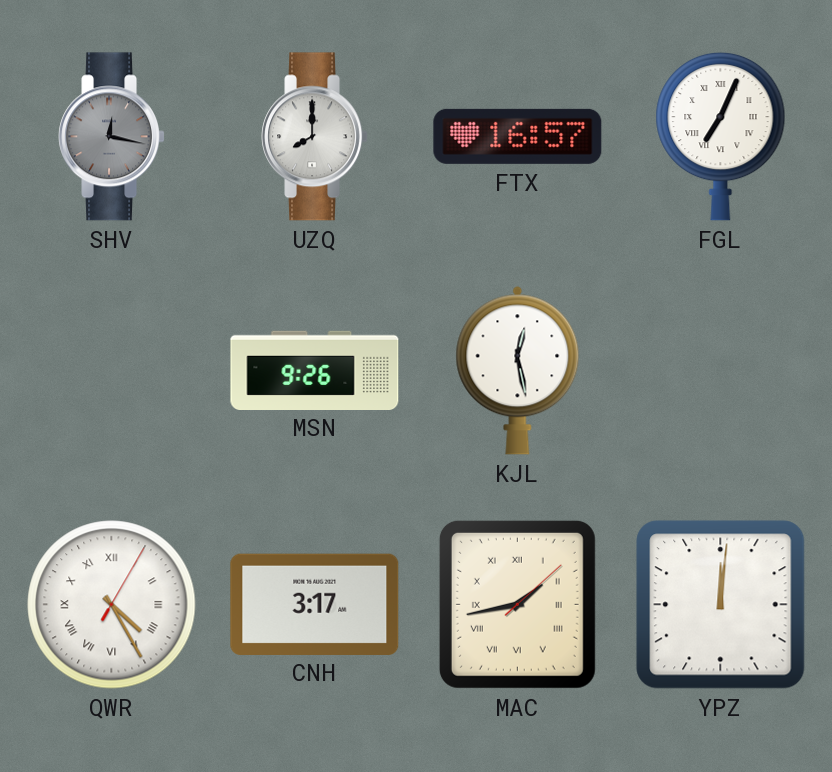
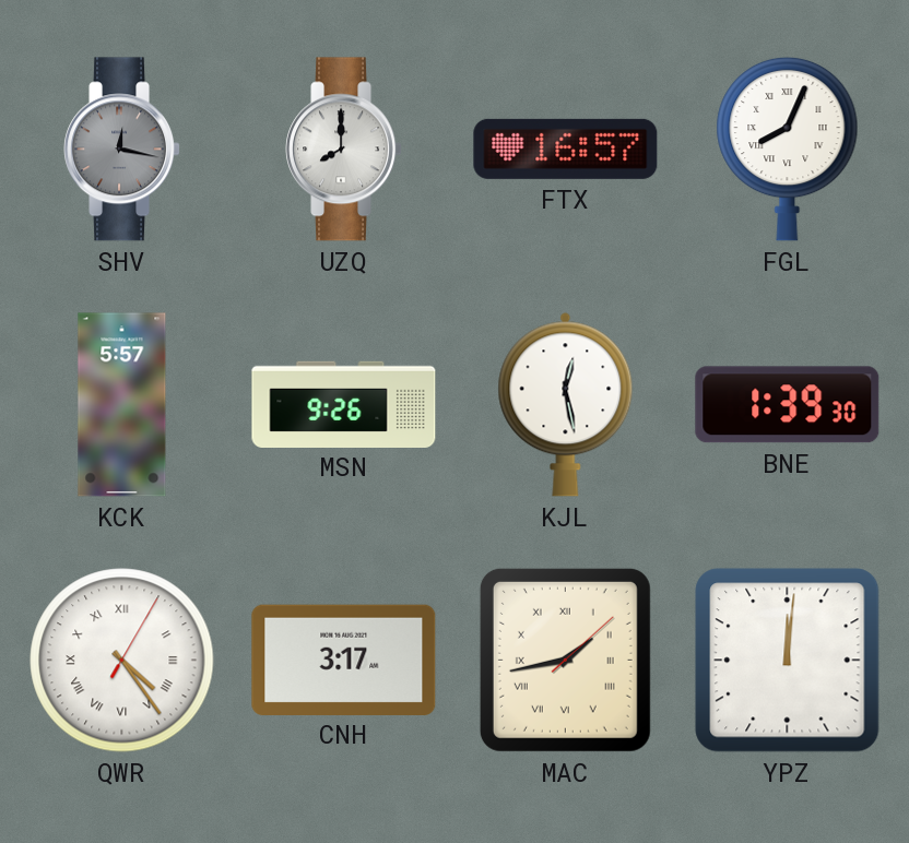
FGL: 7:04 -> 8:04
KCK: none -> 5:57
BNE: none -> 1:39
QWR: 4:25 -> 4:24
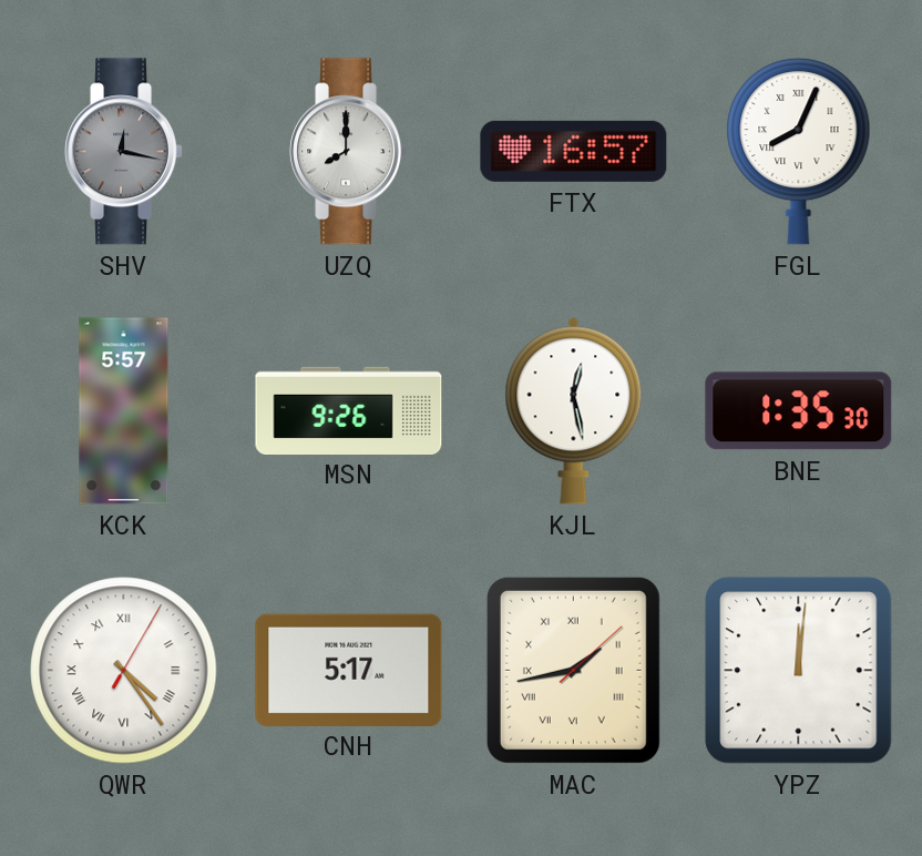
BNE: 1:39 -> 1:35
CNH: 3:17 -> 5:17
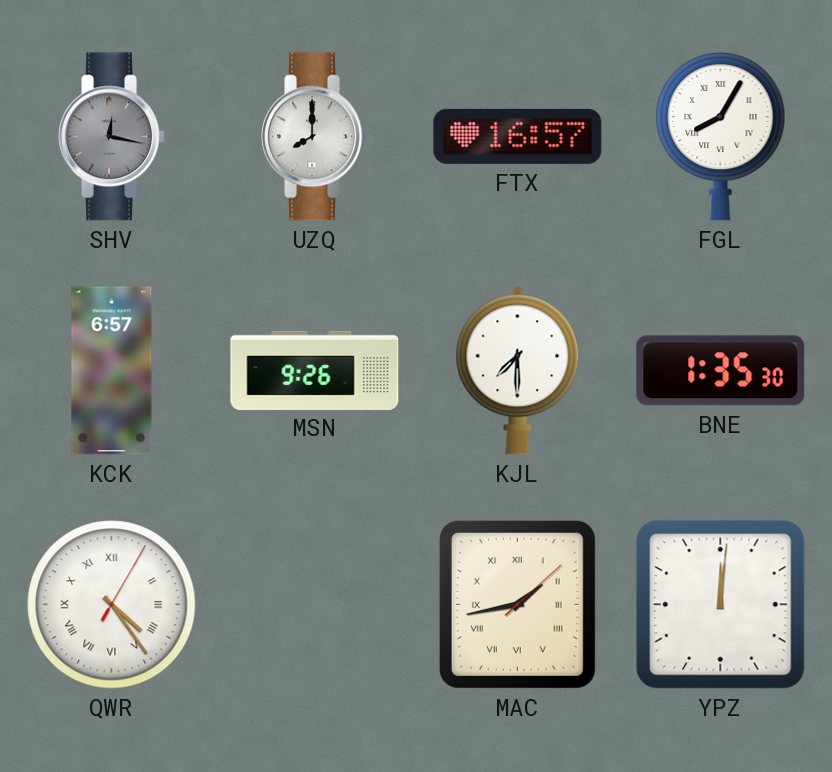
FGL: 8:04 -> 8:05
KCK: 5:57 -> 6:57
KJL: 12:28 -> 7:30
CNH: 5:17 -> none
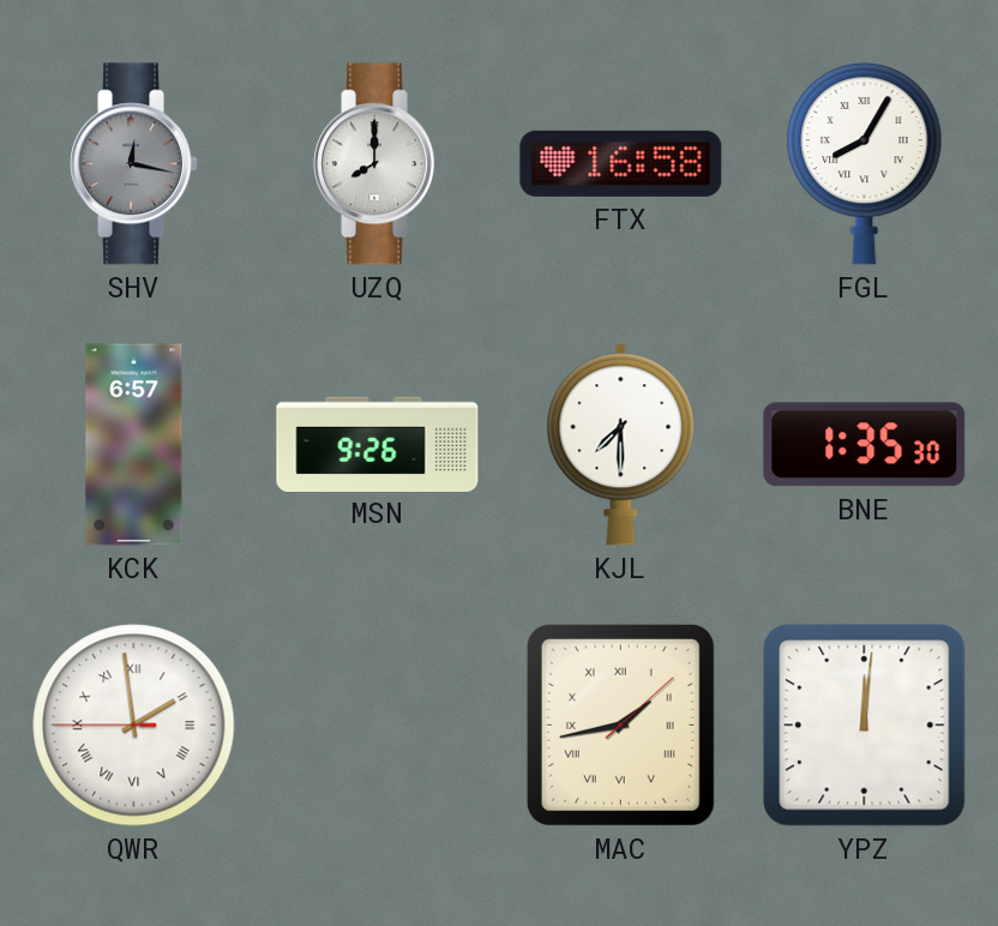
FTX: 16:57 -> 16:58
QWR: 4:24 -> 1:58
